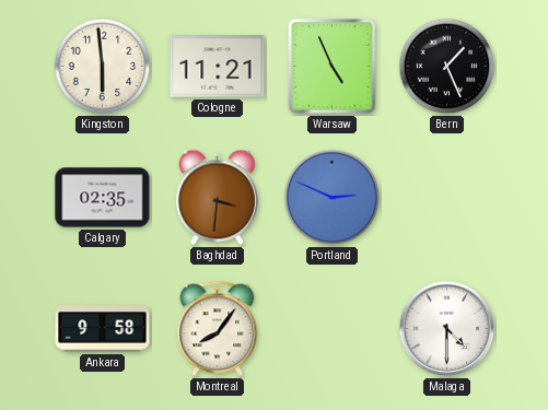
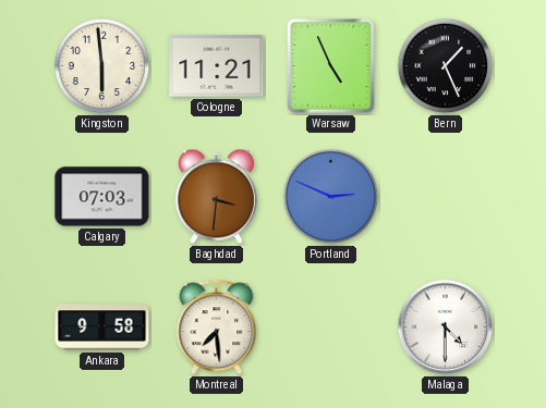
Calgary: 02:35 -> 07:03
Montreal: 8:06 -> 7:29
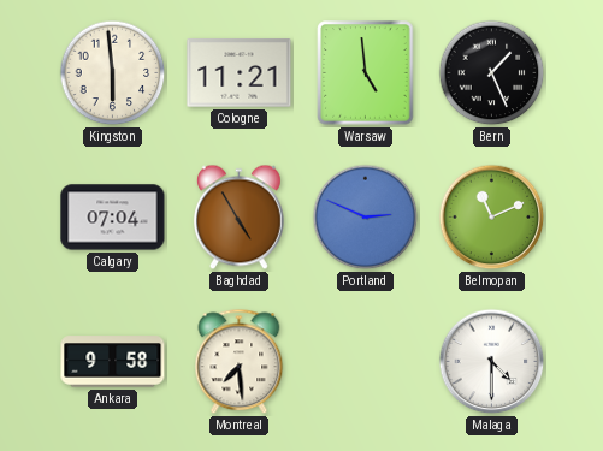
Warsaw: 4:56 -> 4:59
Calgary: 07:03 -> 07:04
Baghdad: 3:31 -> 4:55
Belmopan: none -> 11:11
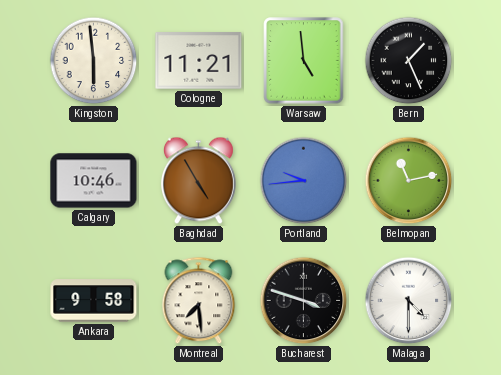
Calgary: 07:04 -> 10:46
Portland: 2:49 -> 9:44
Belmopan: 11:11 -> 11:13
Bucharest: none -> 3:48
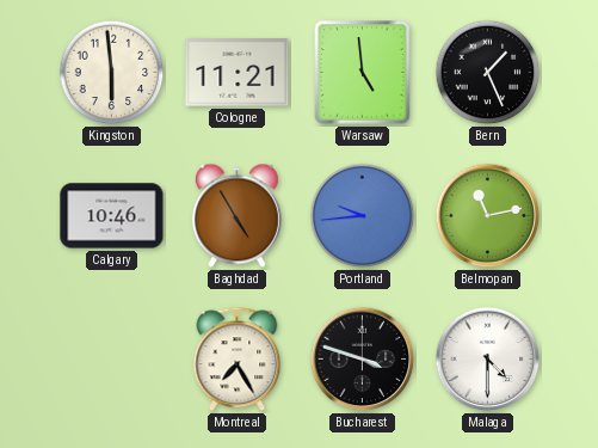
Ankara: 9:58 -> none
Montreal: 7:29 -> 7:25
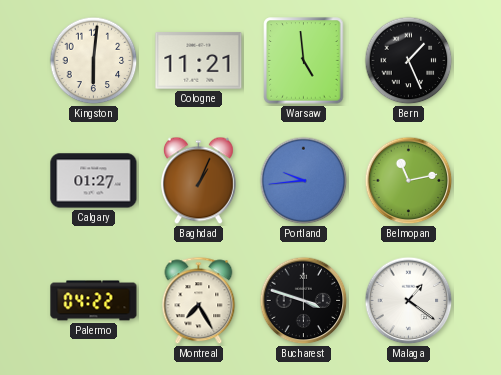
Kingston: 5:59 -> 6:01
Calgary: 10:46 -> 01:27
Baghdad: 4:55 -> 1:04
Palermo: none -> 04:22
Malaga: 4:30 -> 1:21
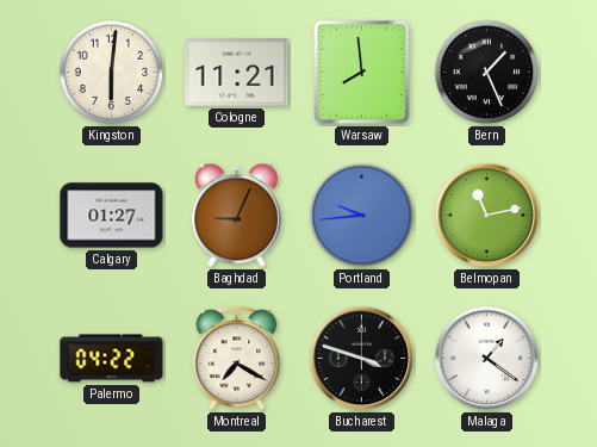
Warsaw: 4:59 -> 7:59
Baghdad: 1:04 -> 9:04
Montreal: 7:25 -> 7:20
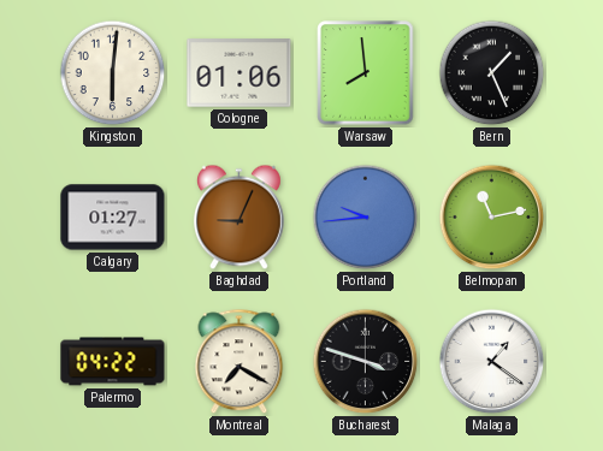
Cologne: 11:21 -> 01:06
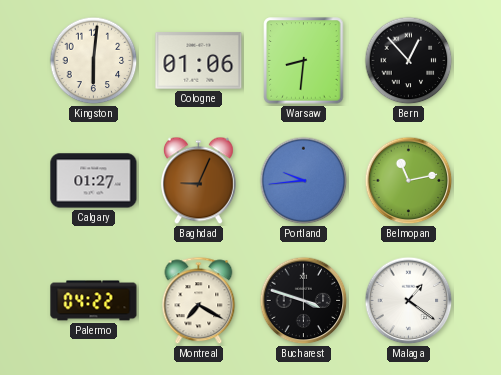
Warsaw: 7:59 -> 8:31
Bern: 1:26 -> 12:53
